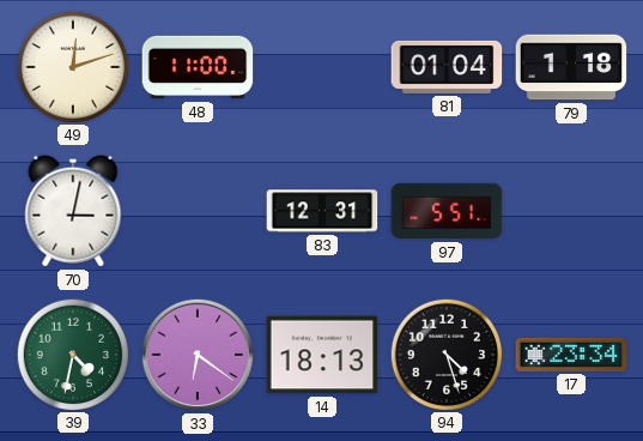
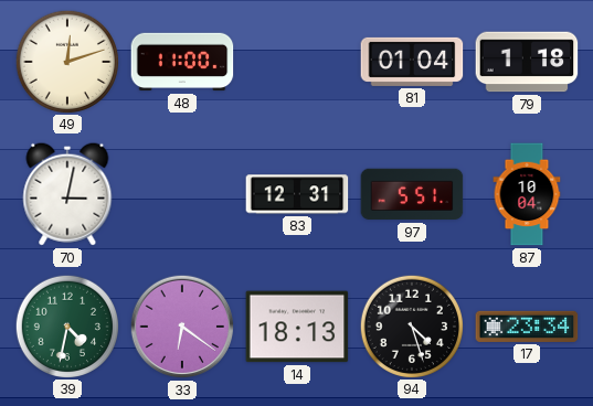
87: none -> 10:04
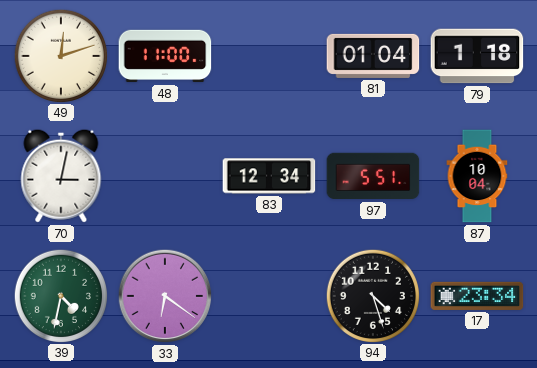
83: 12:31 -> 12:34
14: 18:13 -> none
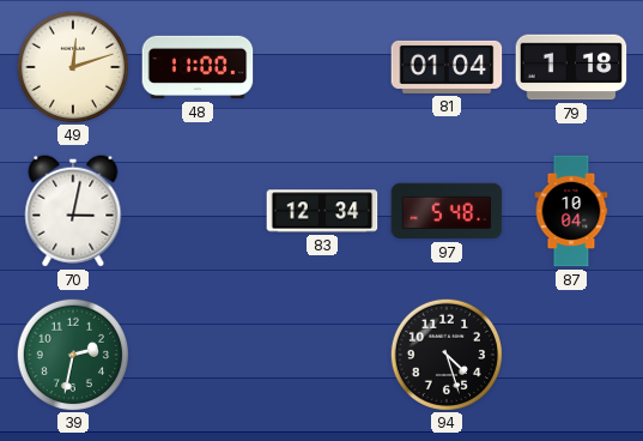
97: 5:51 -> 5:48
39: 4:32 -> 2:32
33: 6:21 -> none
17: 23:34 -> none
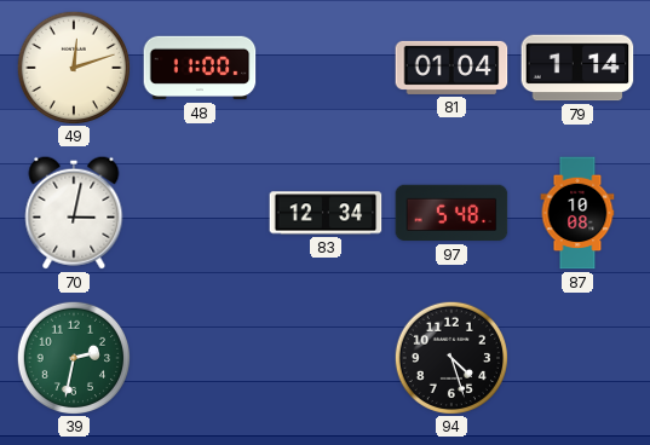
79: 1:18 -> 1:14
87: 10:04 -> 10:08
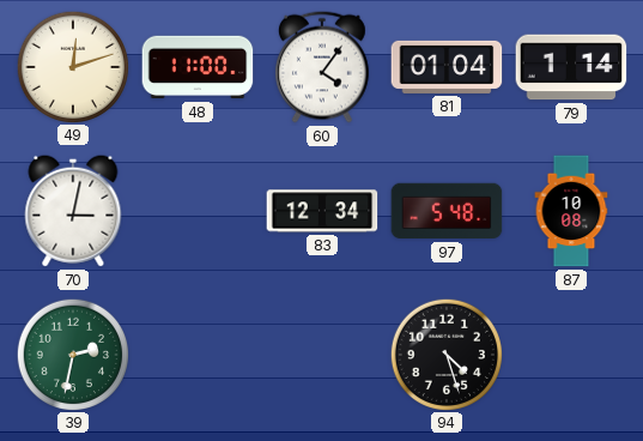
60: none -> 4:06
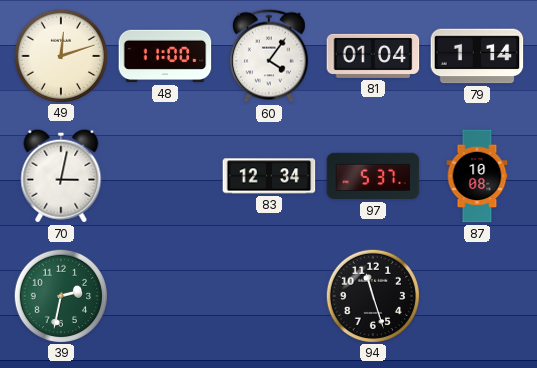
97: 5:48 -> 5:37
94: 4:27 -> 11:27
